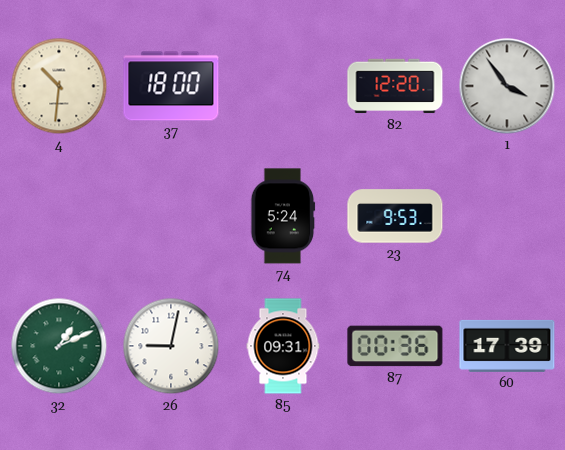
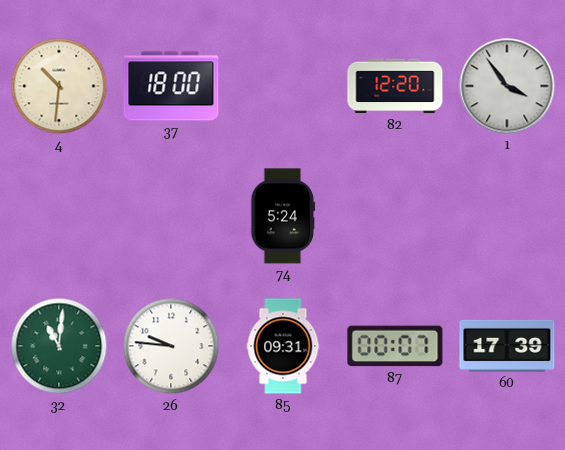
23: 9:53 -> none
32: 1:11 -> 11:01
26: 9:02 -> 9:46
87: 00:36 -> 00:07
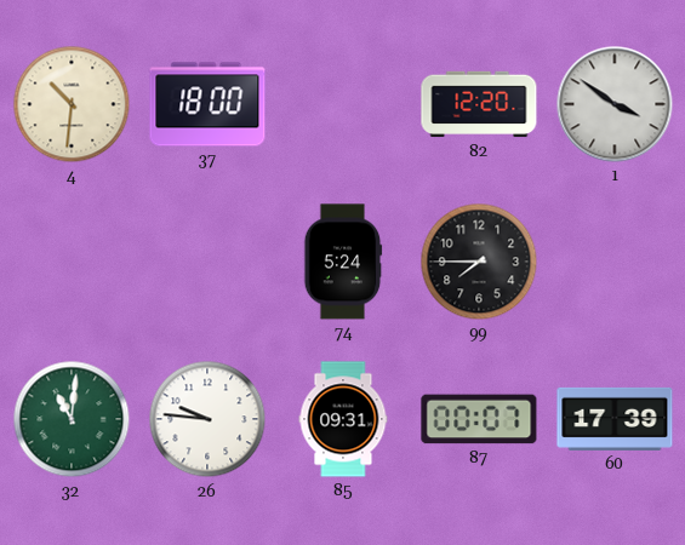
1: 3:54 -> 3:51
99: none -> 7:45
